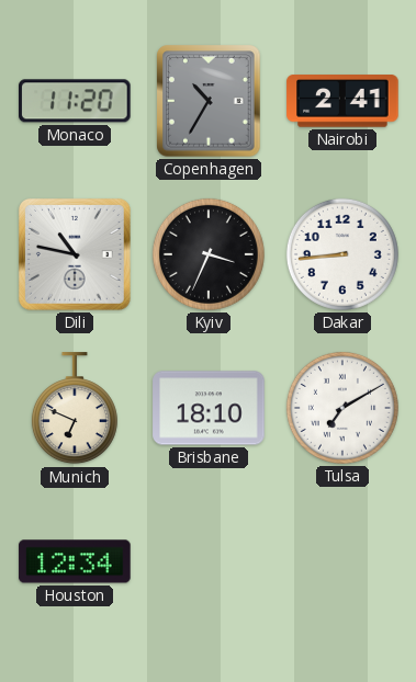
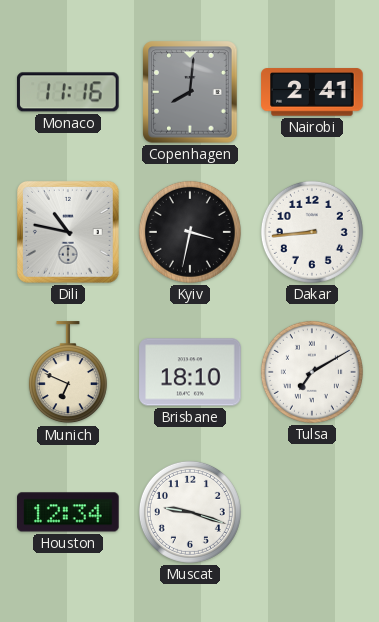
Monaco: 11:20 -> 11:16
Copenhagen: 10:35 -> 8:01
Kyiv: 3:34 -> 3:32
Muscat: none -> 9:18
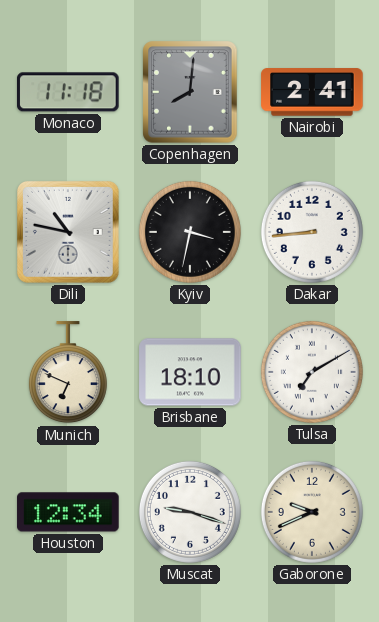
Monaco: 11:16 -> 11:18
Gaborone: none -> 9:41
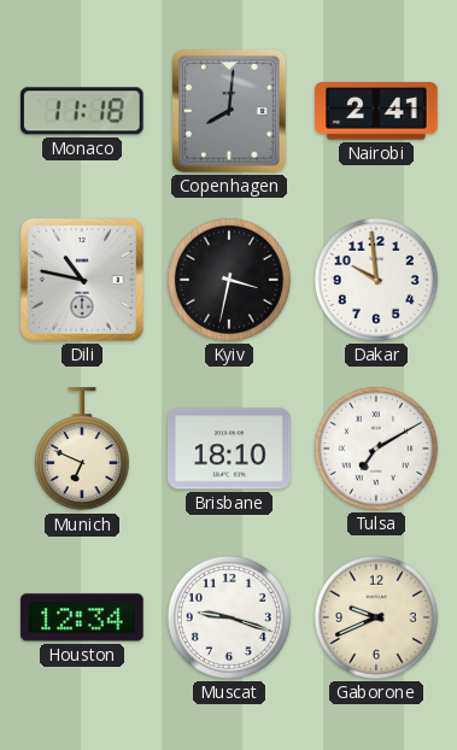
Dakar: 8:44 -> 9:59
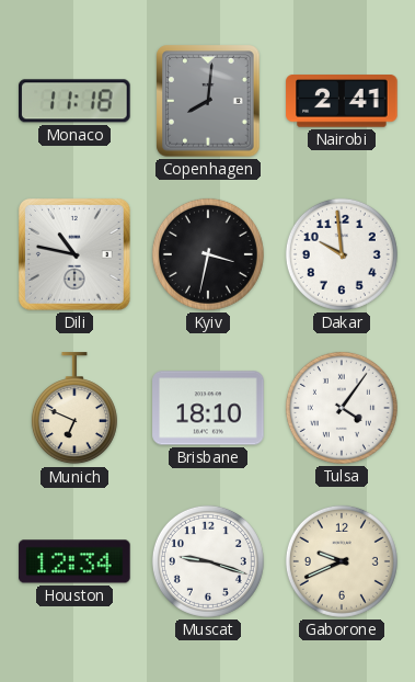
Tulsa: 7:10 -> 4:06
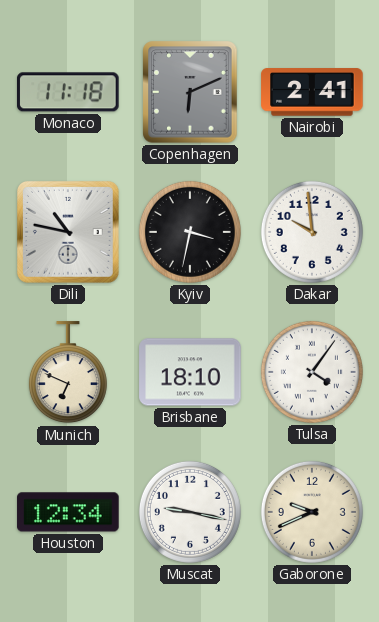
Copenhagen: 8:01 -> 6:11
Muscat: 9:18 -> 9:17
